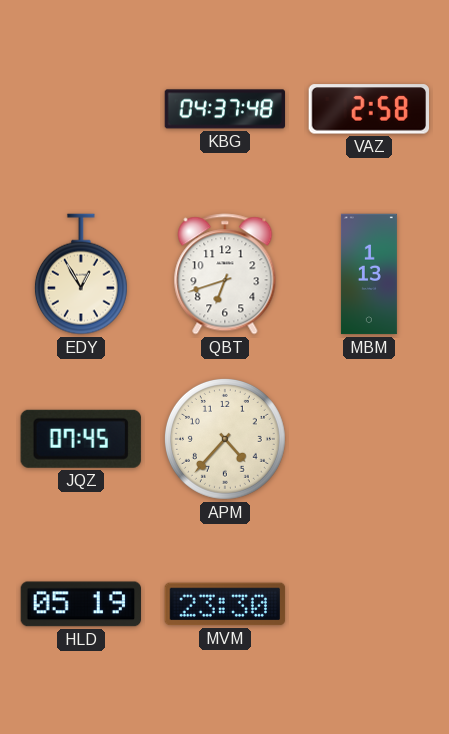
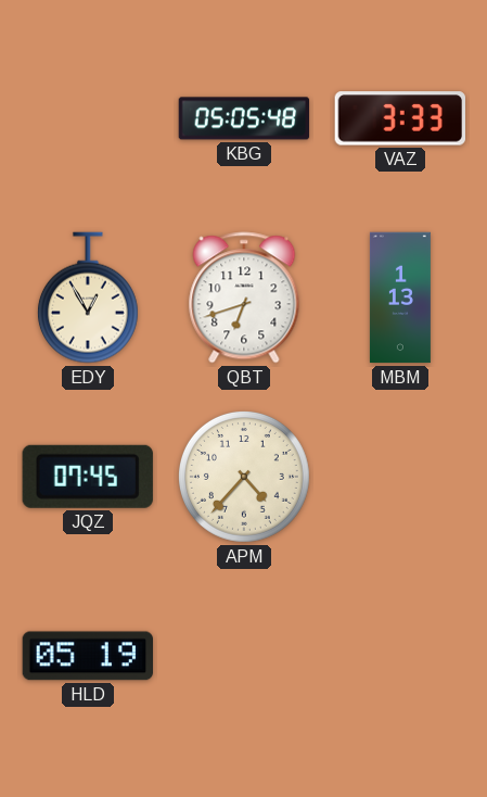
KBG: 04:37 -> 05:05
VAZ: 2:58 -> 3:33
MVM: 23:30 -> none
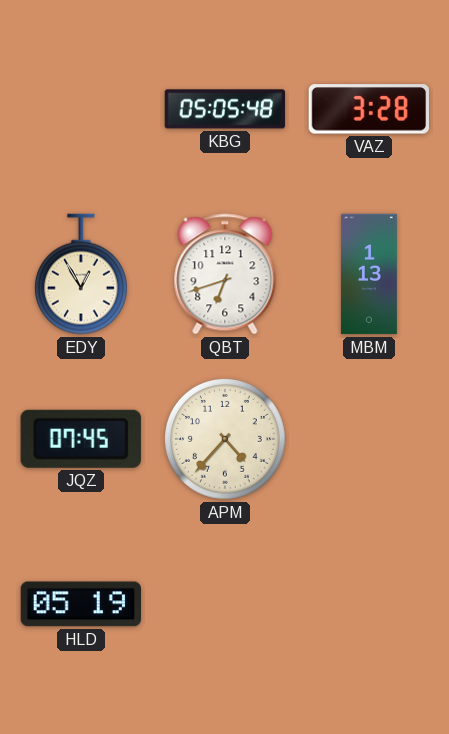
VAZ: 3:33 -> 3:28
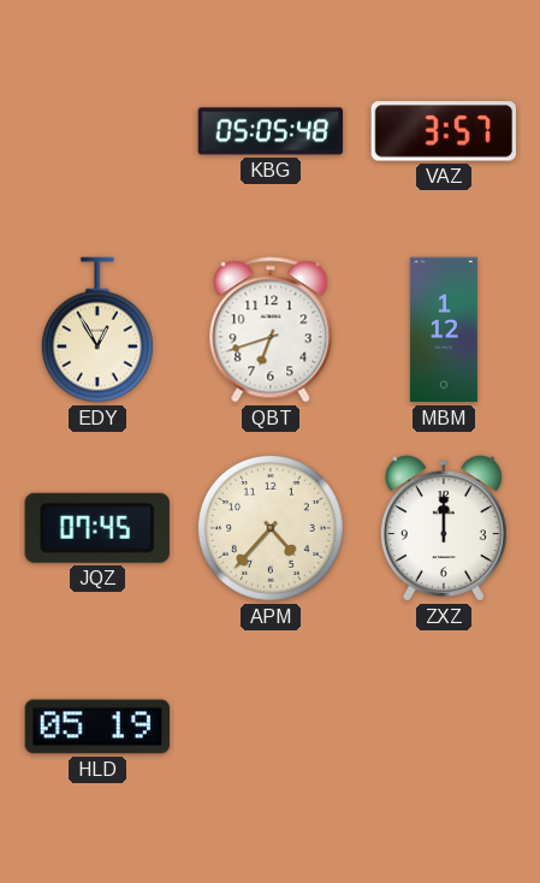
VAZ: 3:28 -> 3:57
MBM: 1:13 -> 1:12
ZXZ: none -> 12:00
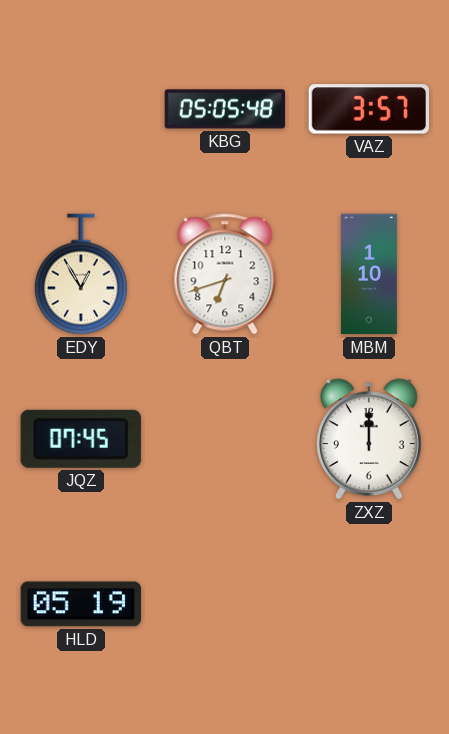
MBM: 1:12 -> 1:10
APM: 4:37 -> none
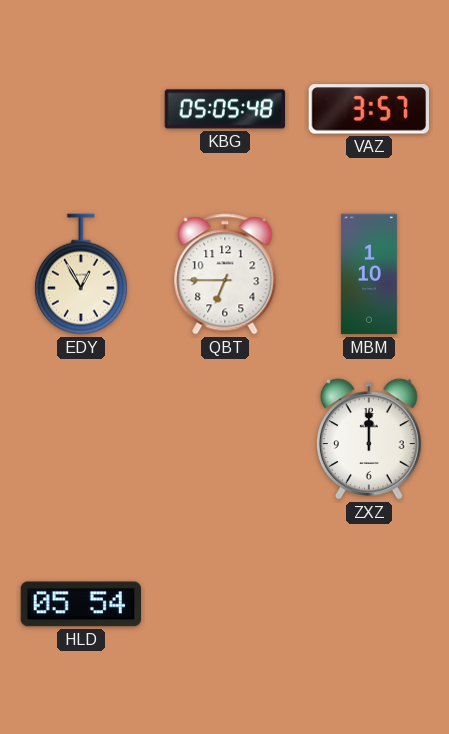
QBT: 6:42 -> 6:45
JQZ: 07:45 -> none
HLD: 05:19 -> 05:54
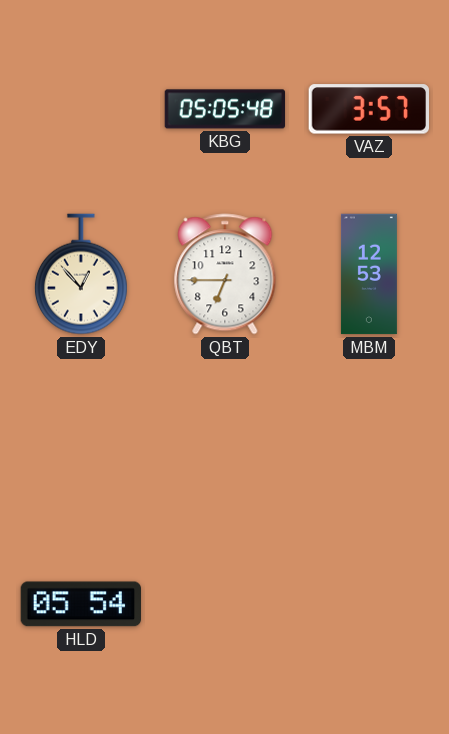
EDY: 12:55 -> 12:53
MBM: 1:10 -> 12:53
ZXZ: 12:00 -> none
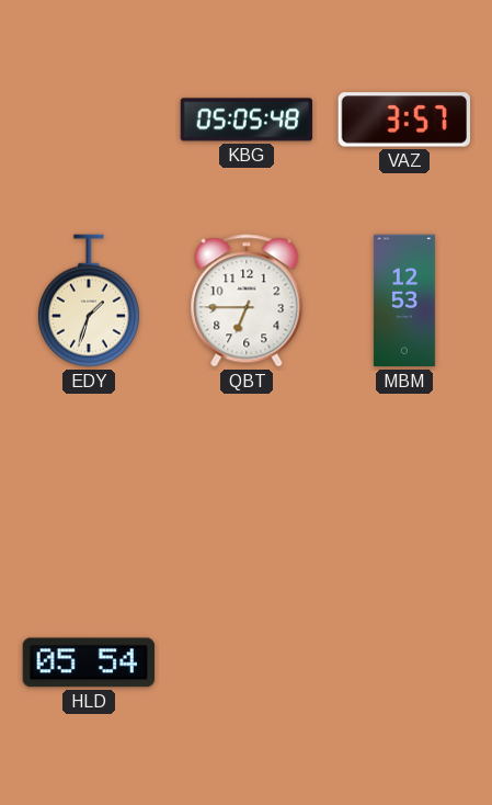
EDY: 12:53 -> 1:33
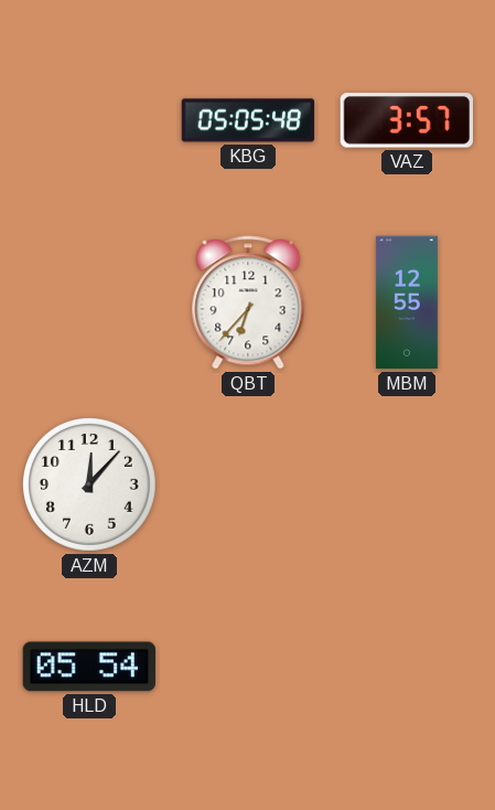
EDY: 1:33 -> none
QBT: 6:45 -> 6:37
MBM: 12:53 -> 12:55
AZM: none -> 12:07
